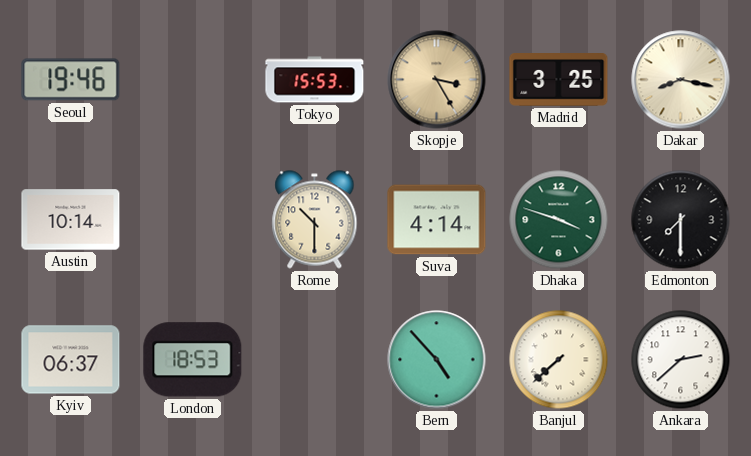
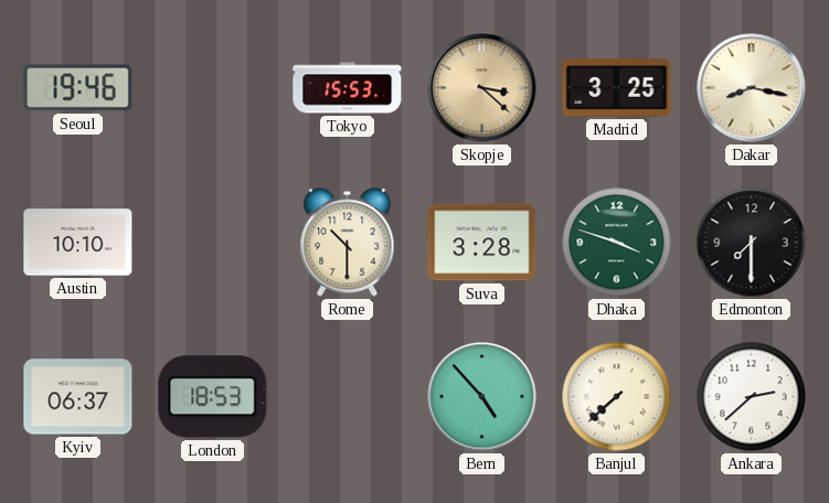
Skopje: 3:25 -> 3:22
Austin: 10:14 -> 10:10
Suva: 4:14 -> 3:28
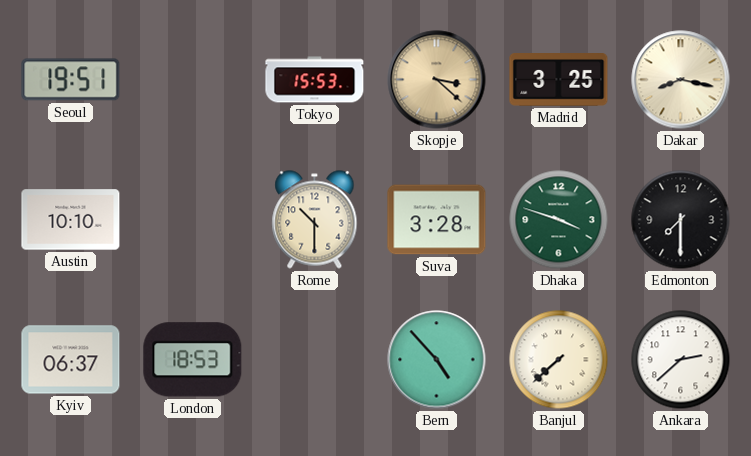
Seoul: 19:46 -> 19:51
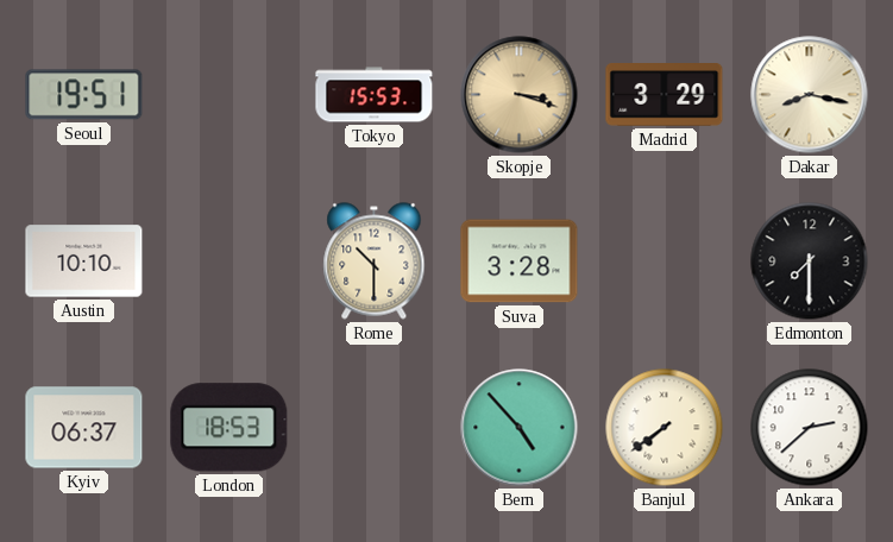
Skopje: 3:22 -> 3:18
Madrid: 3:25 -> 3:29
Dhaka: 3:48 -> none
Banjul: 7:38 -> 7:39
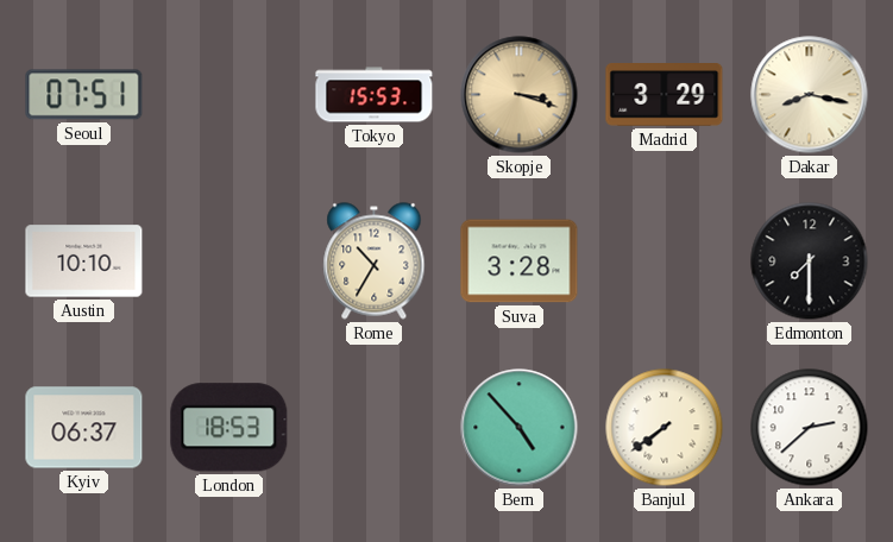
Seoul: 19:51 -> 07:51
Rome: 10:30 -> 10:35
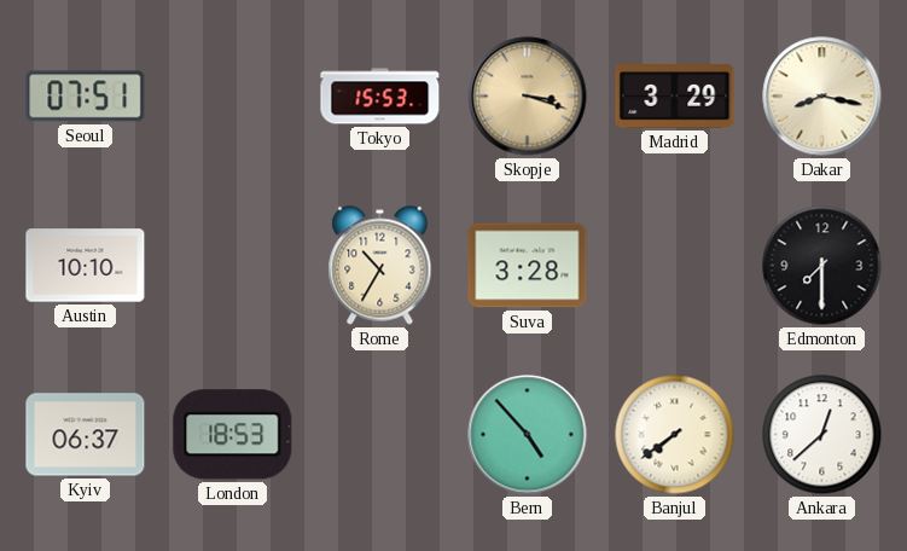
Ankara: 2:38 -> 12:38
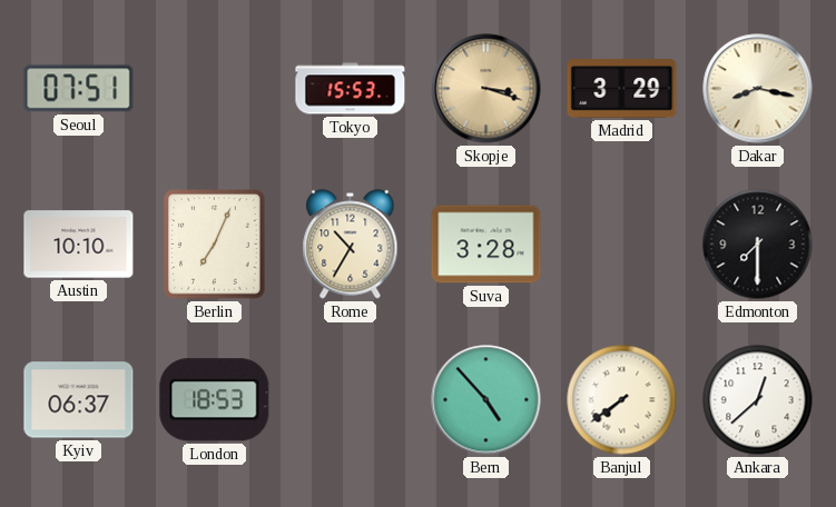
Berlin: none -> 7:04
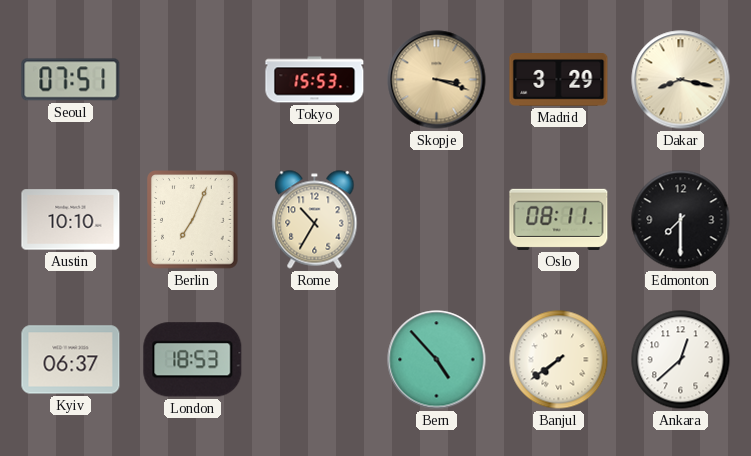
Suva: 3:28 -> none
Oslo: none -> 08:11
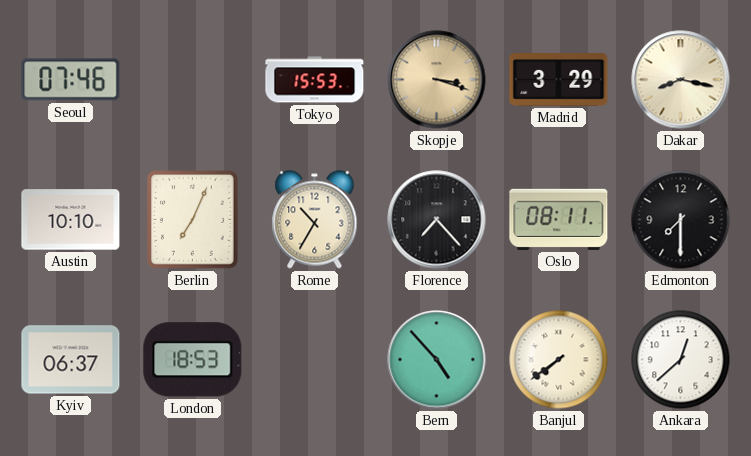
Seoul: 07:51 -> 07:46
Florence: none -> 7:23
